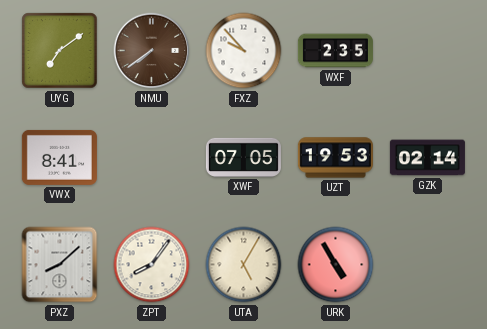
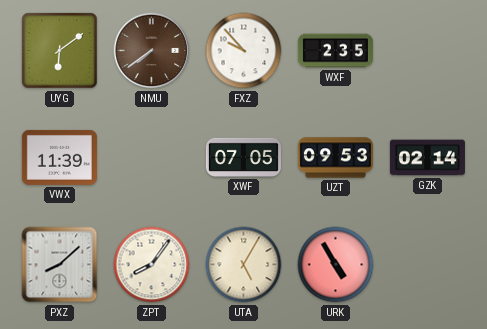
UYG: 7:09 -> 6:09
VWX: 8:41 -> 11:39
UZT: 19:53 -> 09:53
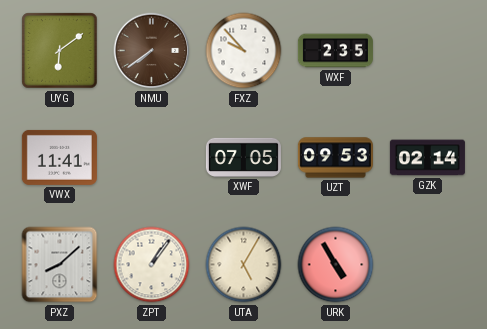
VWX: 11:39 -> 11:41
ZPT: 8:06 -> 1:06
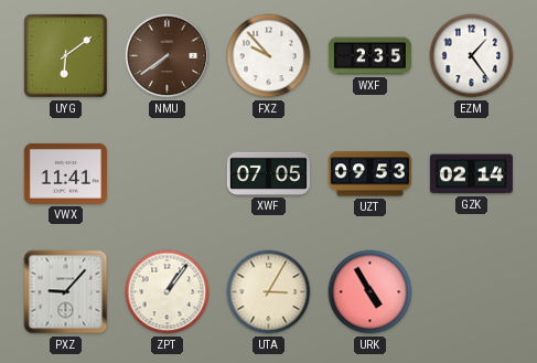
EZM: none -> 1:24
PXZ: 8:08 -> 9:07
UTA: 5:05 -> 3:05
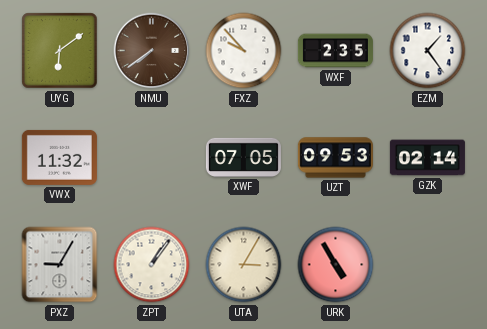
VWX: 11:41 -> 11:32
PXZ: 9:07 -> 9:05
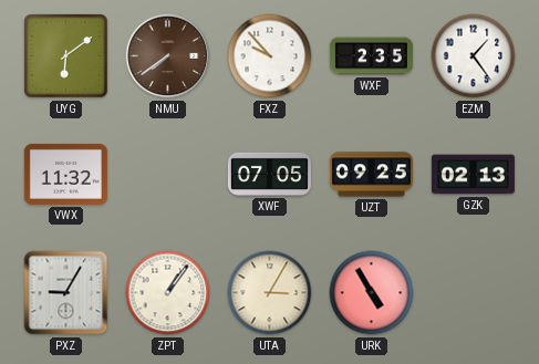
UZT: 09:53 -> 09:25
GZK: 02:14 -> 02:13
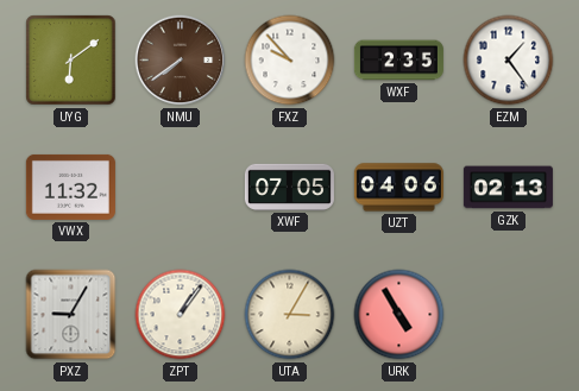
UZT: 09:25 -> 04:06
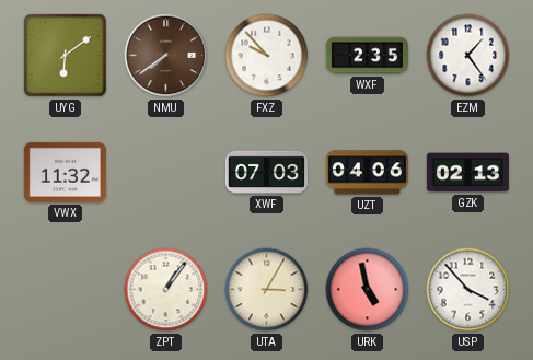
XWF: 07:05 -> 07:03
PXZ: 9:05 -> none
URK: 4:55 -> 4:58
USP: none -> 3:53
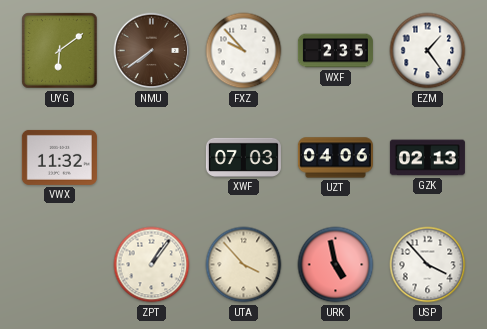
UTA: 3:05 -> 3:53
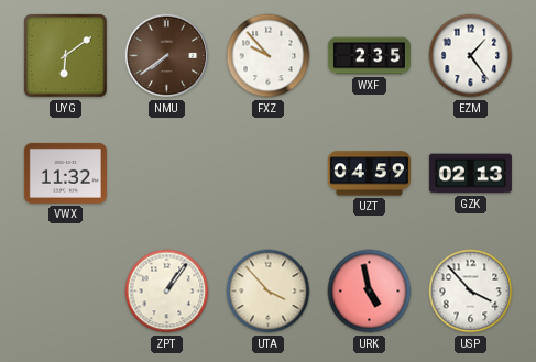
XWF: 07:03 -> none
UZT: 04:06 -> 04:59
